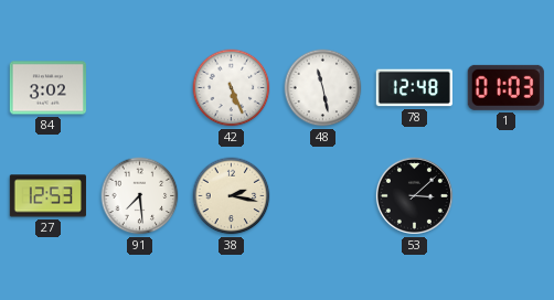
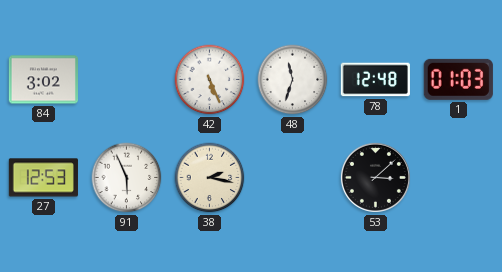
48: 11:28 -> 11:33
91: 7:29 -> 5:56
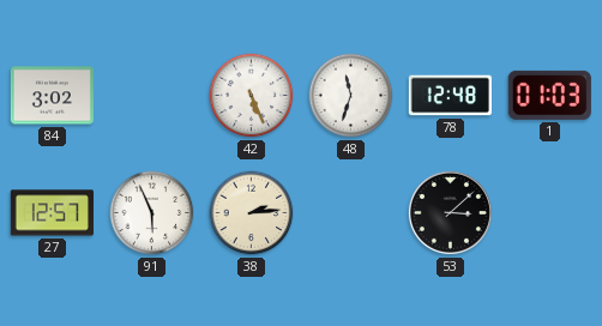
27: 12:53 -> 12:57
38: 2:17 -> 2:14
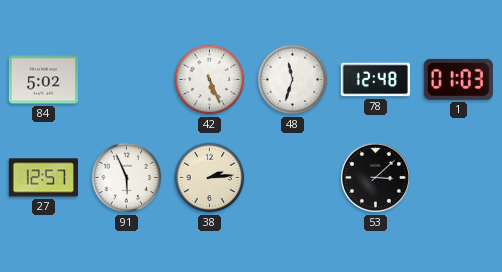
84: 3:02 -> 5:02
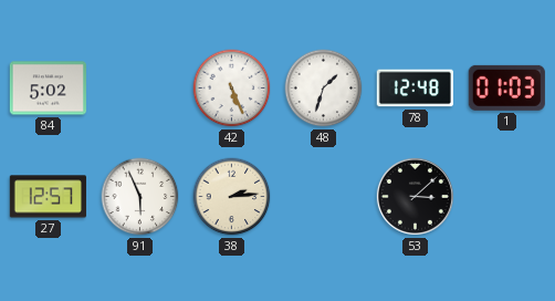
48: 11:33 -> 1:33
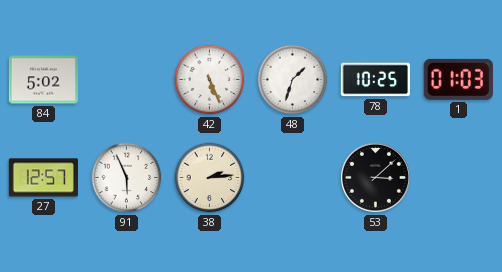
78: 12:48 -> 10:25
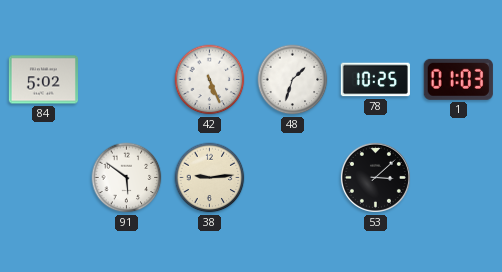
27: 12:57 -> none
91: 5:56 -> 5:51
38: 2:14 -> 9:14
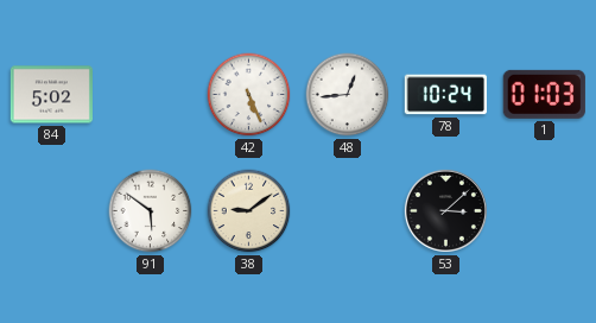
48: 1:33 -> 12:44
78: 10:25 -> 10:24
38: 9:14 -> 9:09
